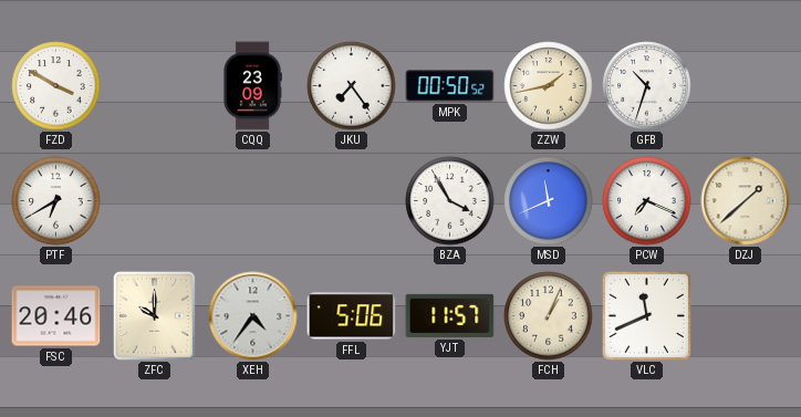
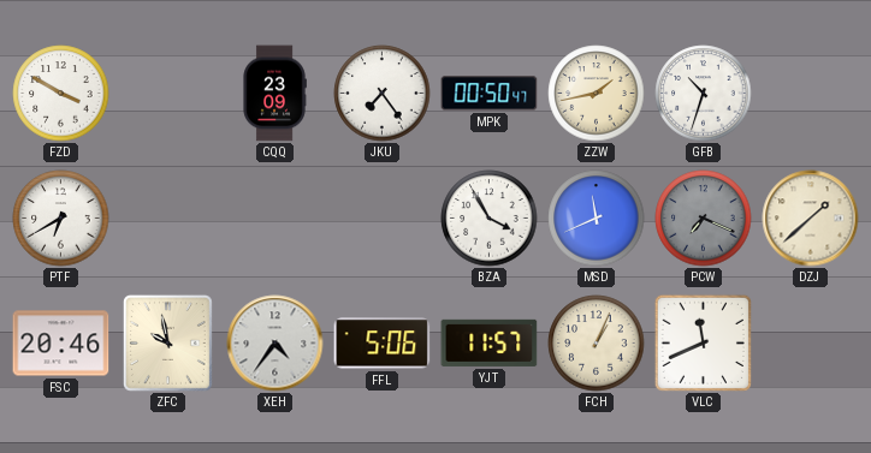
MPK: 00:50:52 -> 00:50:47
PCW dial: white -> grey
ZFC: 10:00 -> 9:58
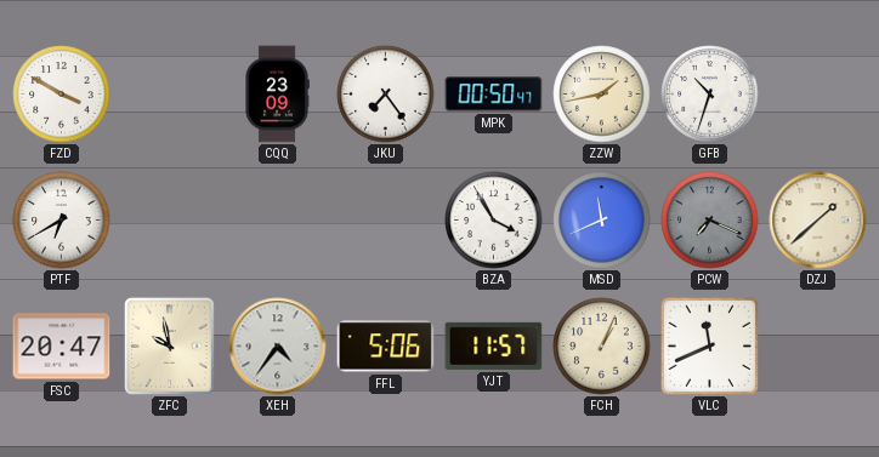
FSC: 20:46 -> 20:47
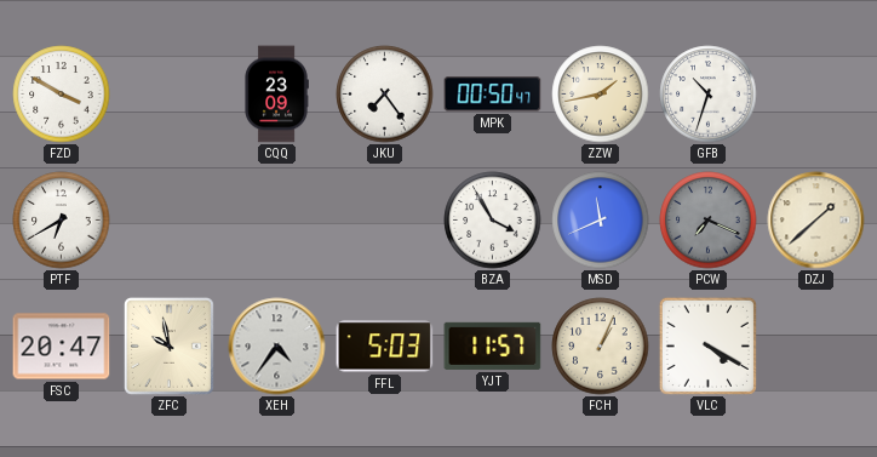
FFL: 5:06 -> 5:03
VLC: 11:41 -> 4:20
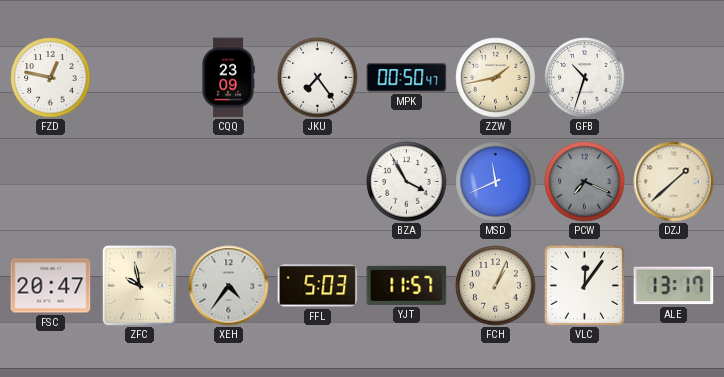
FZD: 3:50 -> 12:47
PTF: 6:40 -> none
VLC: 4:20 -> 12:06
ALE: none -> 13:17
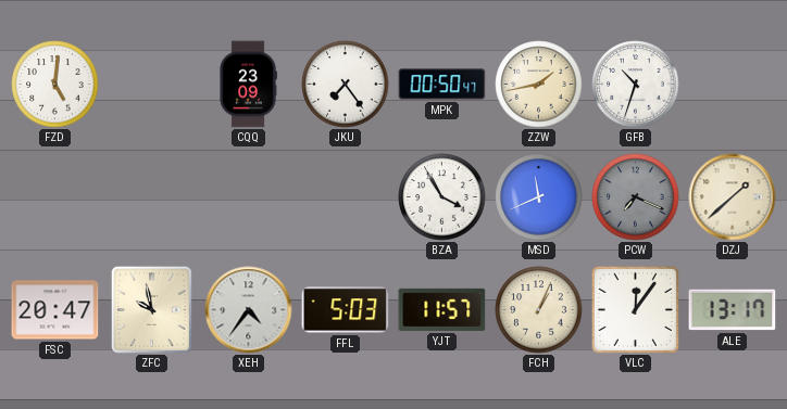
FZD: 12:47 -> 5:01
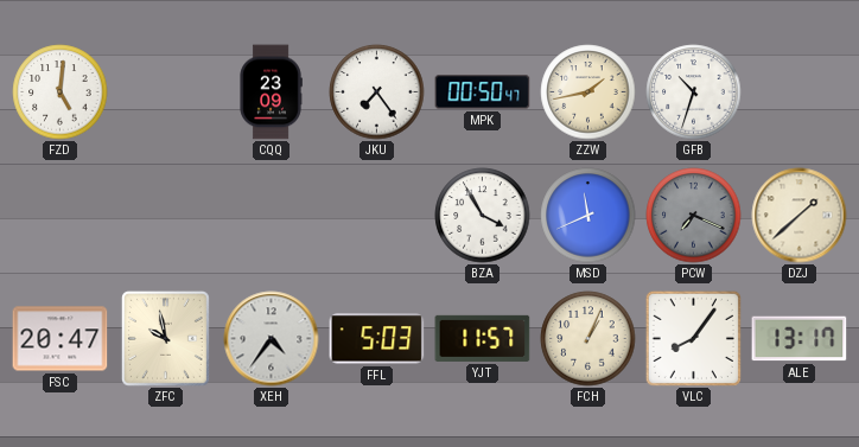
VLC: 12:06 -> 8:06
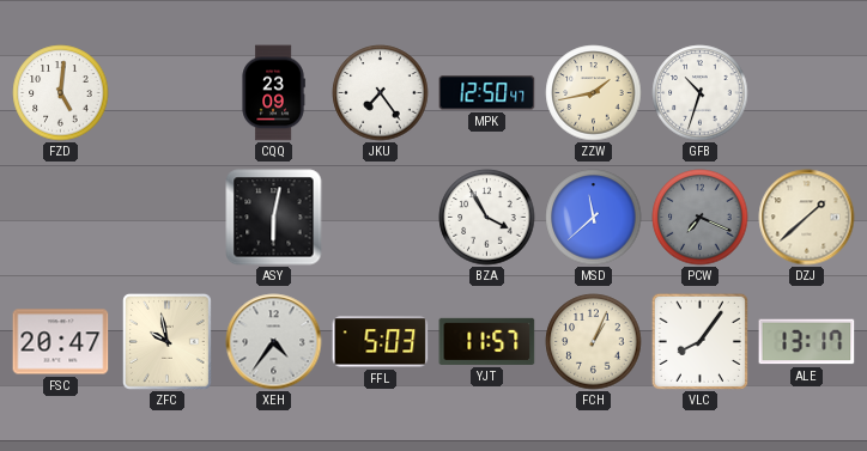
MPK: 00:50 -> 12:50
ASY: none -> 6:02
MSD: 11:41 -> 11:38
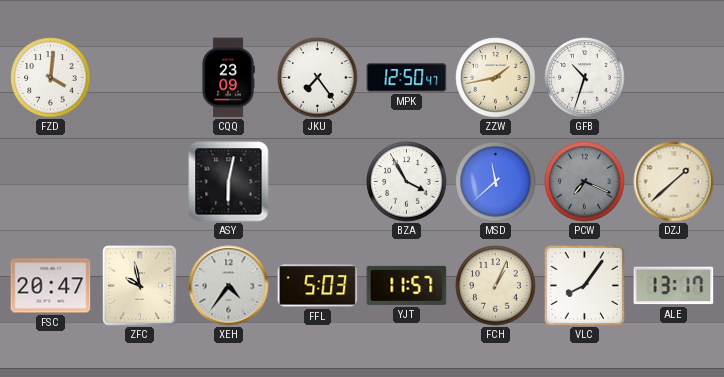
FZD: 5:01 -> 4:01
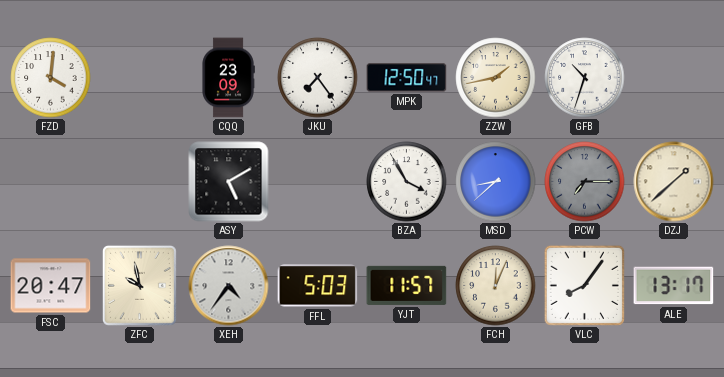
ASY: 6:02 -> 5:10
MSD: 11:38 -> 8:38
PCW: 7:19 -> 7:15
FCH: 1:04 -> 12:04
